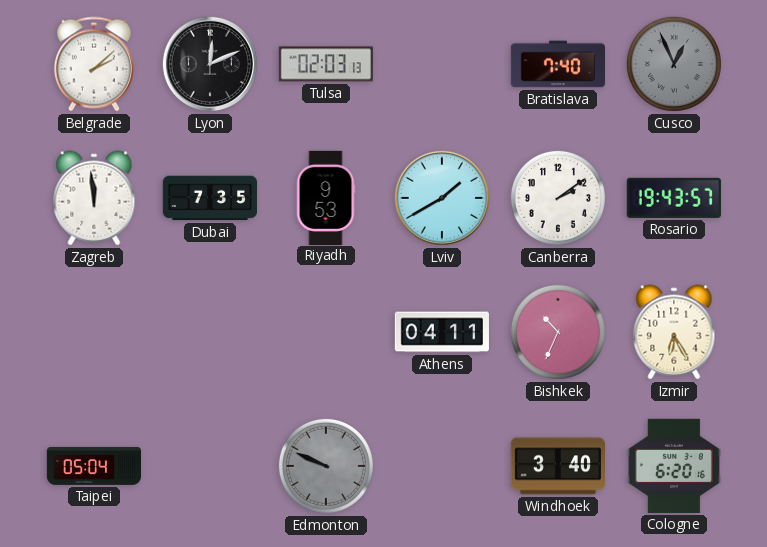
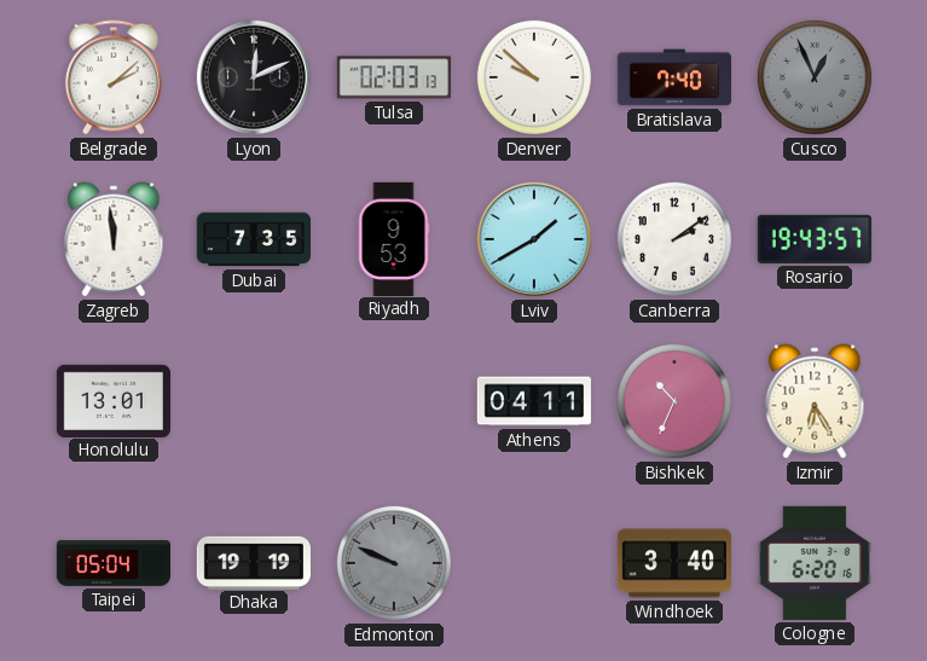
Denver: none -> 9:52
Honolulu: none -> 13:01
Dhaka: none -> 19:19
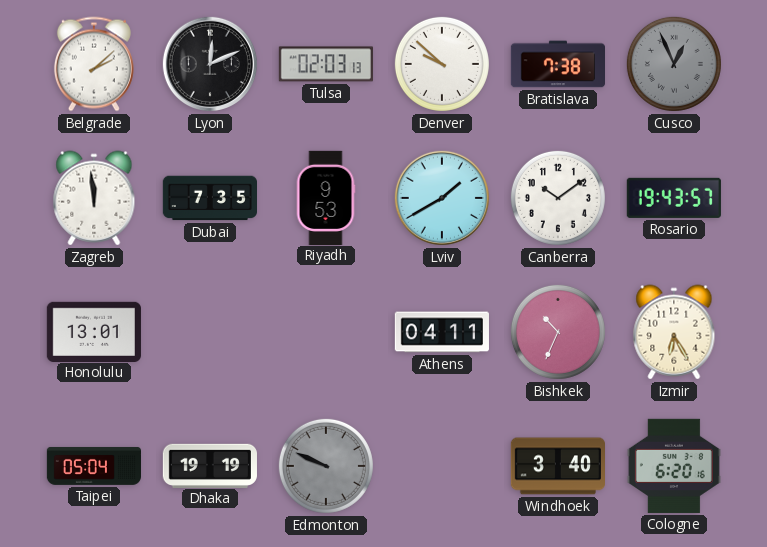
Bratislava: 7:40 -> 7:38
Canberra: 2:09 -> 10:09
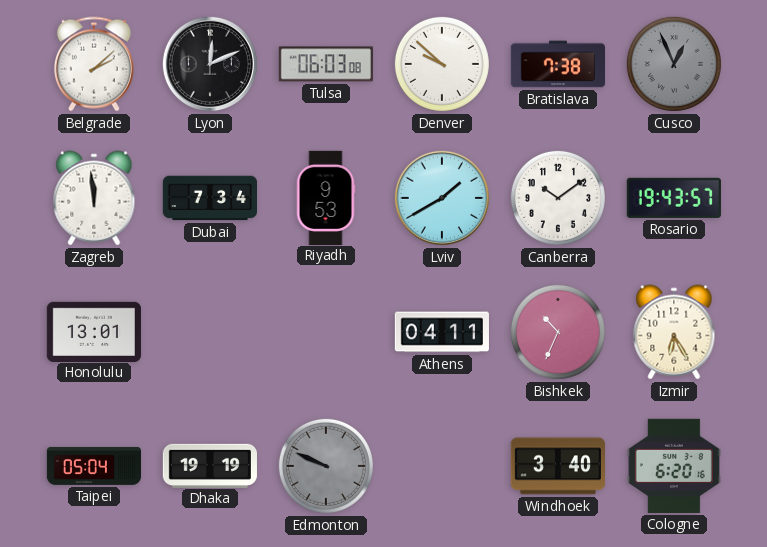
Tulsa: 02:03 -> 06:03
Dubai: 7:35 -> 7:34
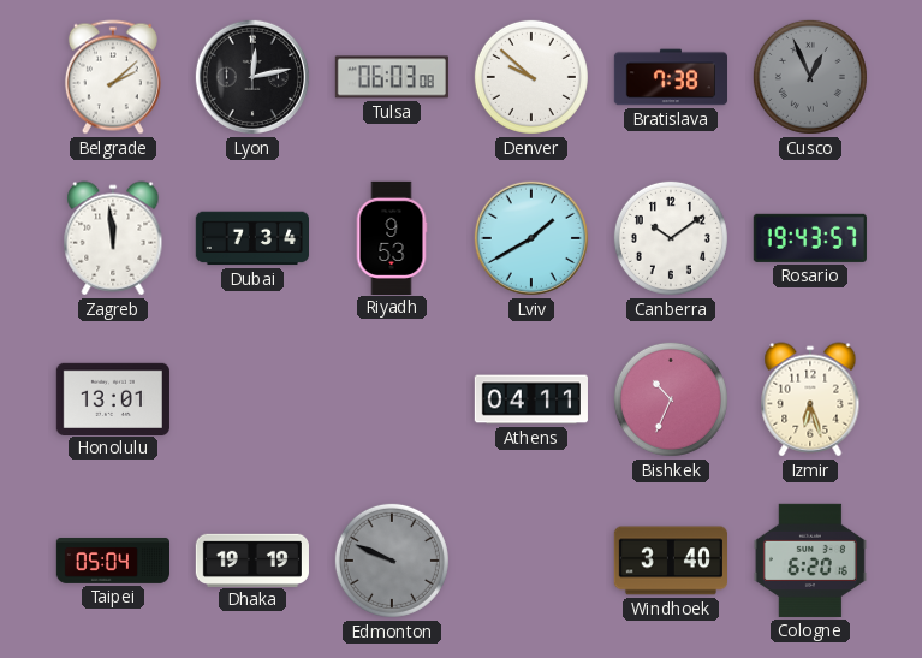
Lyon: 12:11 -> 12:13
Izmir: 6:25 -> 6:27
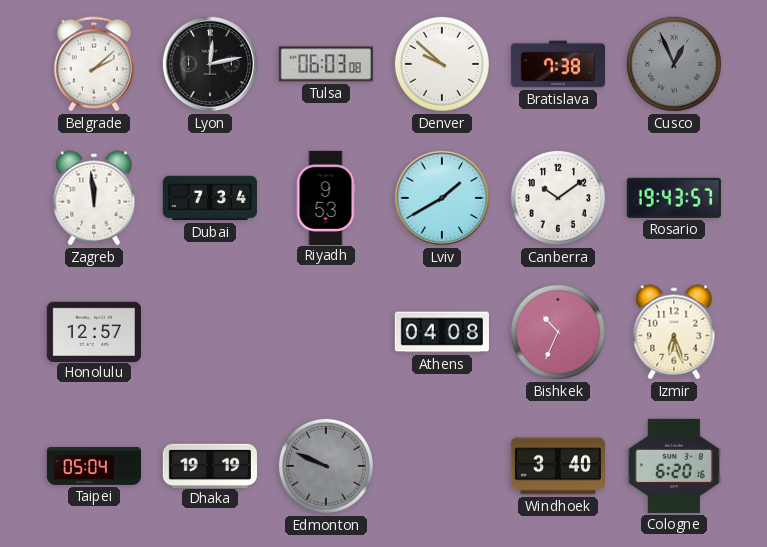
Honolulu: 13:01 -> 12:57
Athens: 04:11 -> 04:08
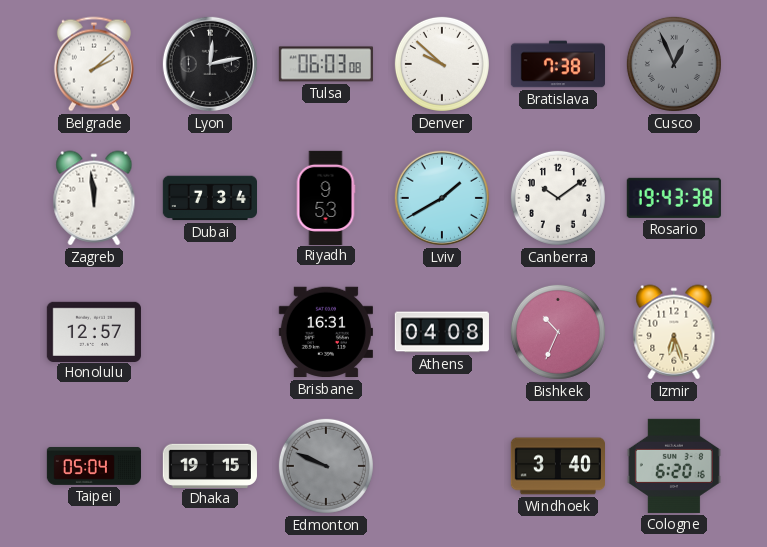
Rosario: 19:43:57 -> 19:43:38
Brisbane: none -> 16:31
Dhaka: 19:19 -> 19:15
